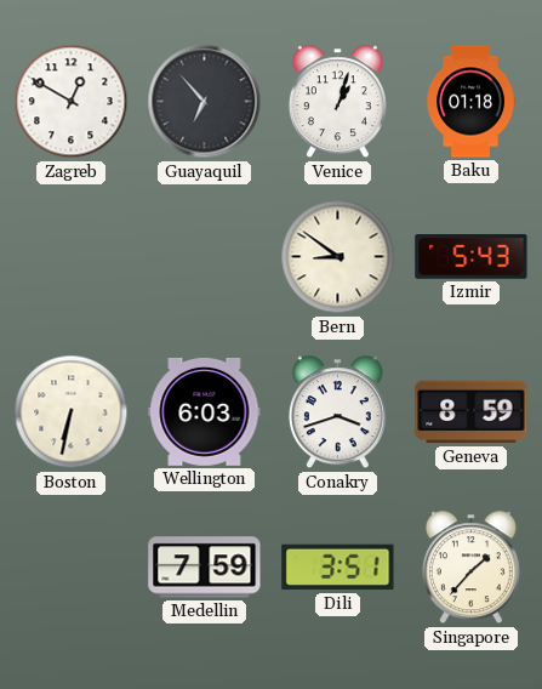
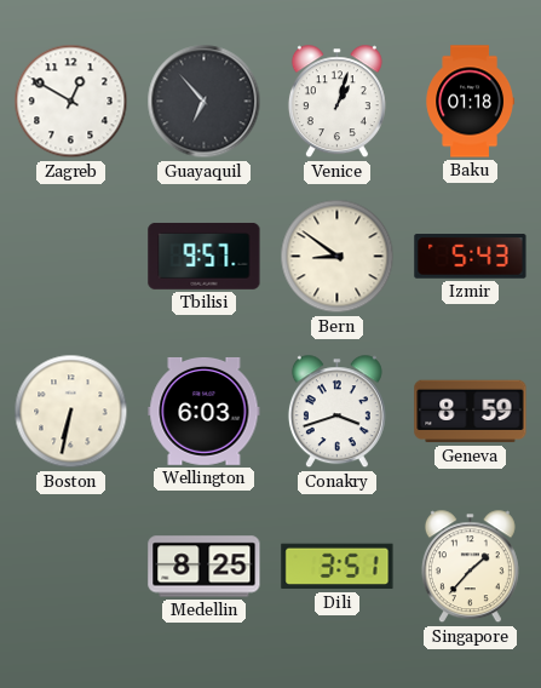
Tbilisi: none -> 9:57
Medellin: 7:59 -> 8:25
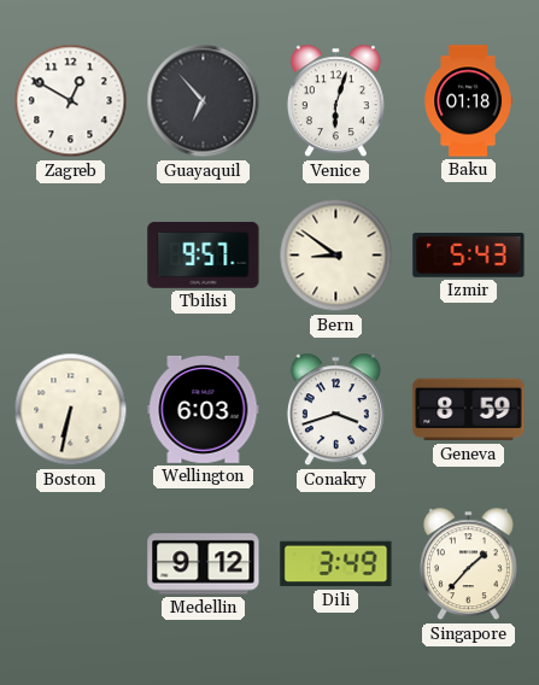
Venice: 1:03 -> 6:03
Medellin: 8:25 -> 9:12
Dili: 3:51 -> 3:49
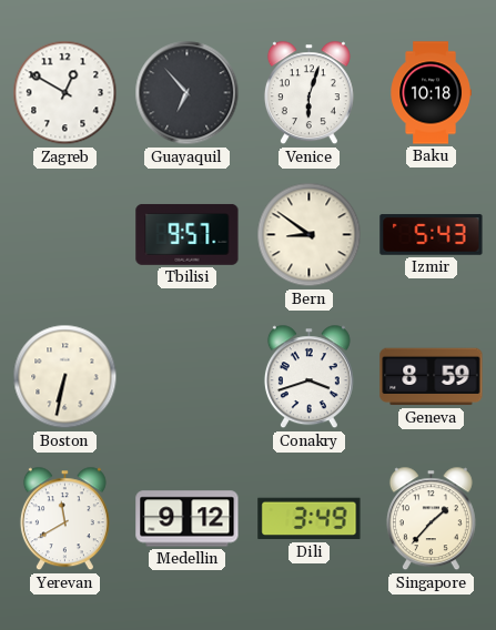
Baku: 01:18 -> 10:18
Wellington: 6:03 -> none
Yerevan: none -> 11:40
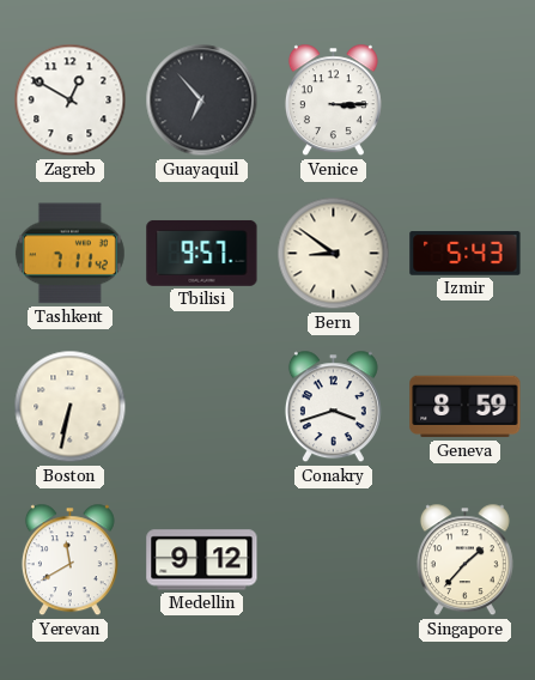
Venice: 6:03 -> 3:15
Baku: 10:18 -> none
Tashkent: none -> 7:11
Dili: 3:49 -> none
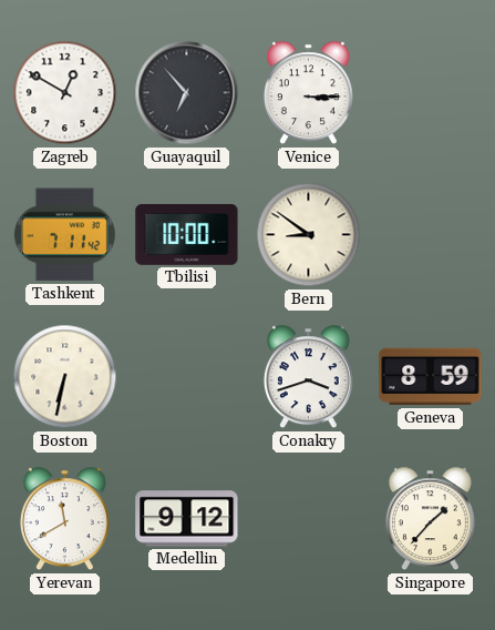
Tbilisi: 9:57 -> 10:00
Izmir: 5:43 -> none
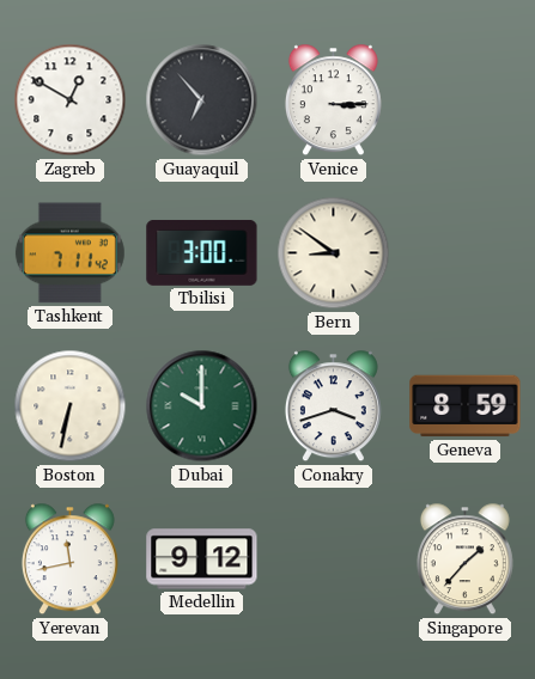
Tbilisi: 10:00 -> 3:00
Dubai: none -> 10:00
Yerevan: 11:40 -> 11:43
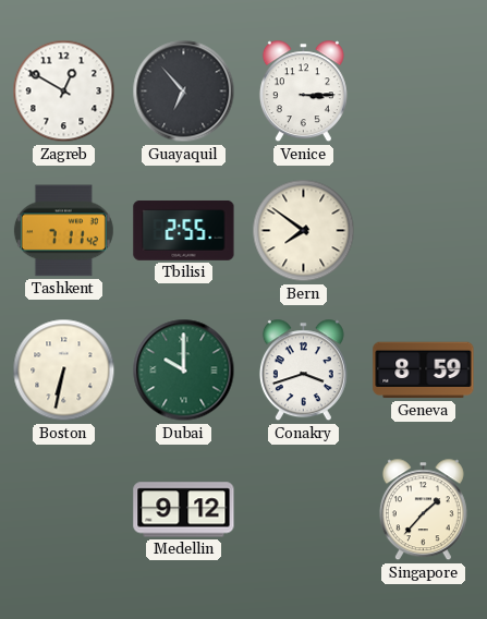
Tbilisi: 3:00 -> 2:55
Bern: 8:51 -> 7:51
Yerevan: 11:43 -> none
